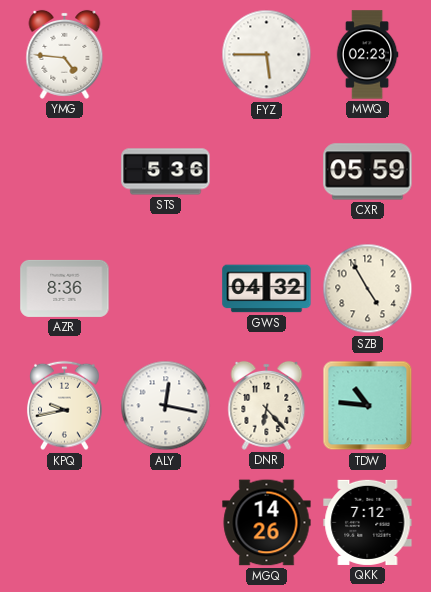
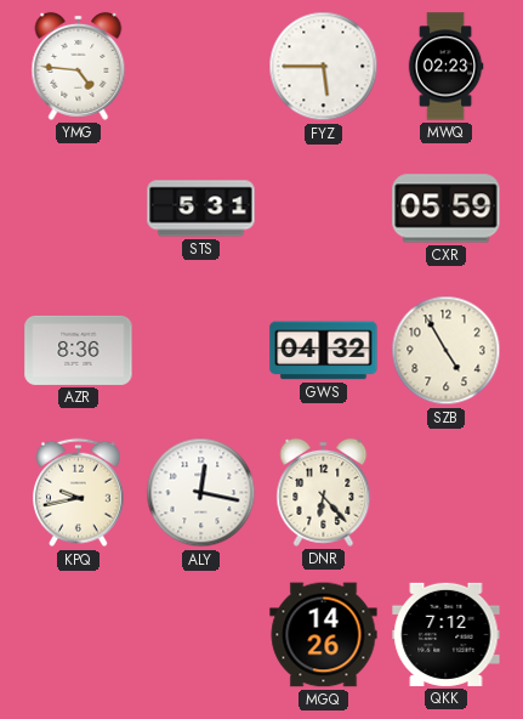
STS: 5:36 -> 5:31
TDW: 10:46 -> none
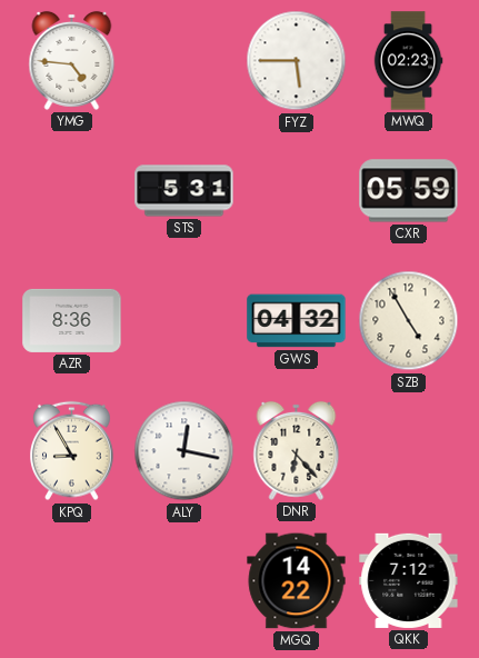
KPQ: 9:43 -> 8:55
MGQ: 14:26 -> 14:22
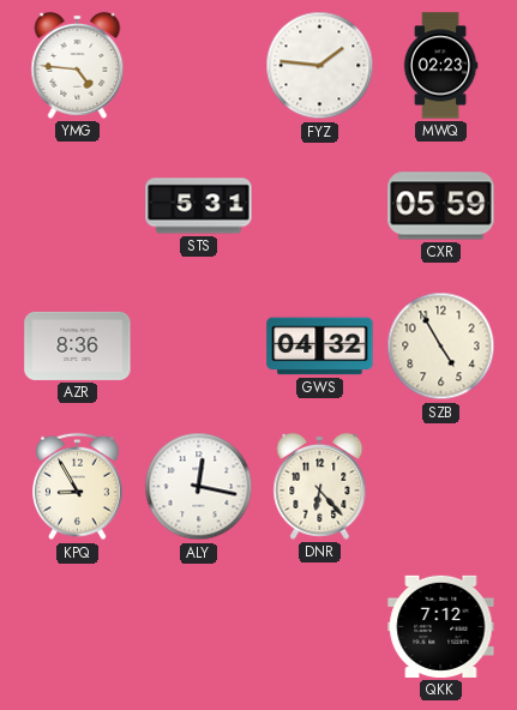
FYZ: 5:45 -> 1:46
MGQ: 14:22 -> none
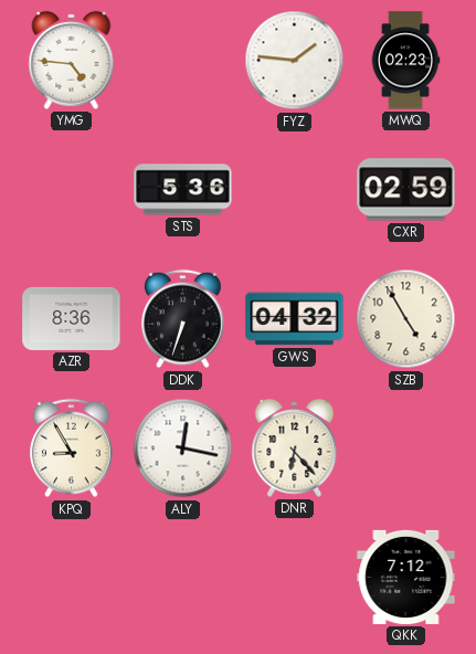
STS: 5:31 -> 5:36
CXR: 05:59 -> 02:59
DDK: none -> 6:33
